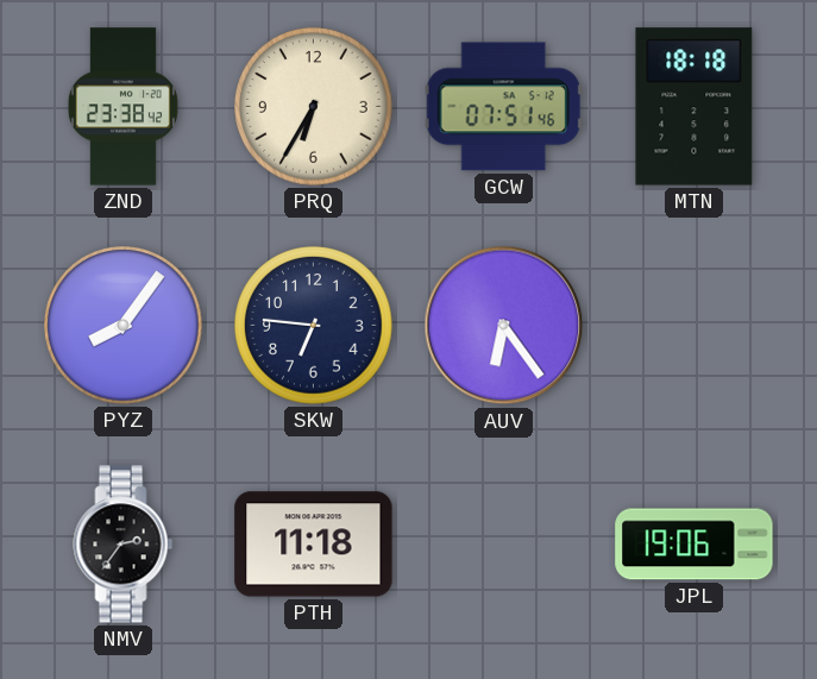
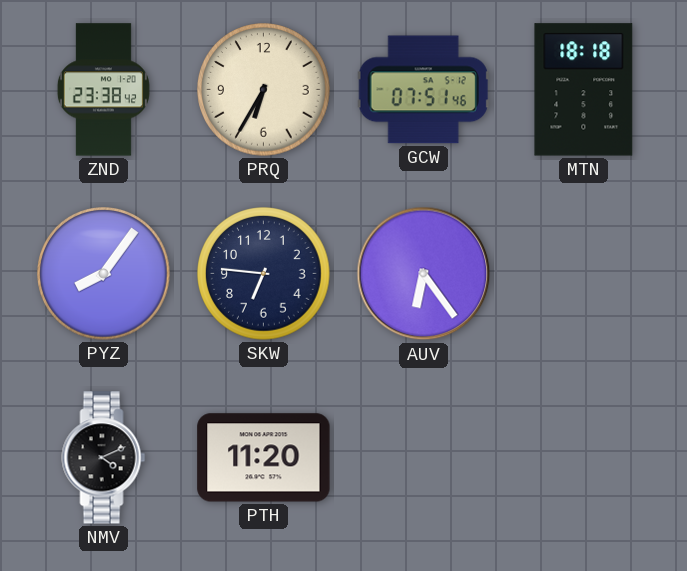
NMV: 2:36 -> 4:11
PTH: 11:18 -> 11:20
JPL: 19:06 -> none
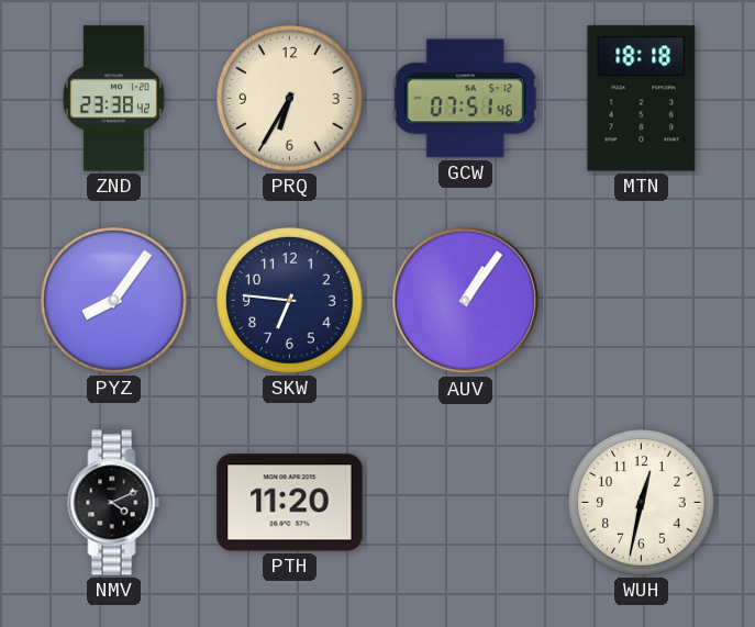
AUV: 6:24 -> 1:06
WUH: none -> 12:32
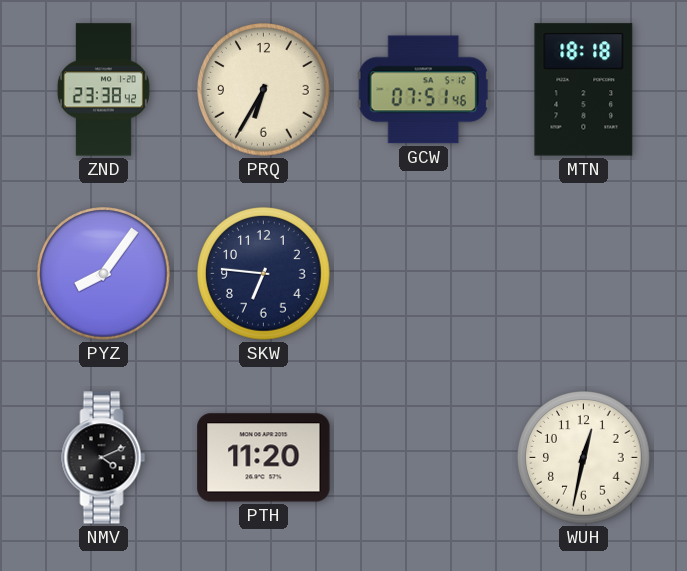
AUV: 1:06 -> none
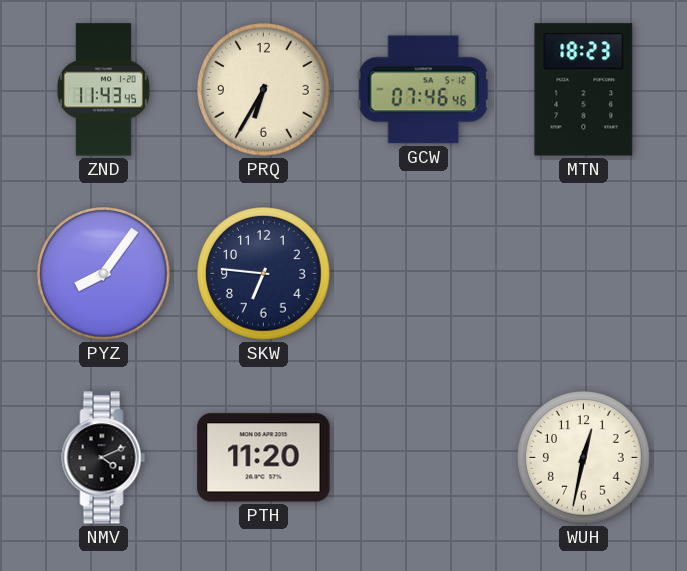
ZND: 23:38 -> 11:43
GCW: 07:51 -> 07:46
MTN: 18:18 -> 18:23
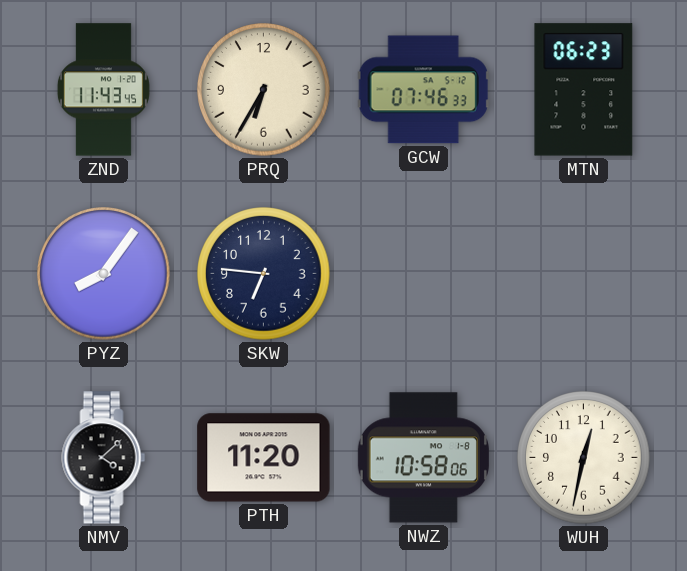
GCW: 07:46:46 -> 07:46:33
MTN: 18:23 -> 06:23
NMV: 4:11 -> 4:08
NWZ: none -> 10:58
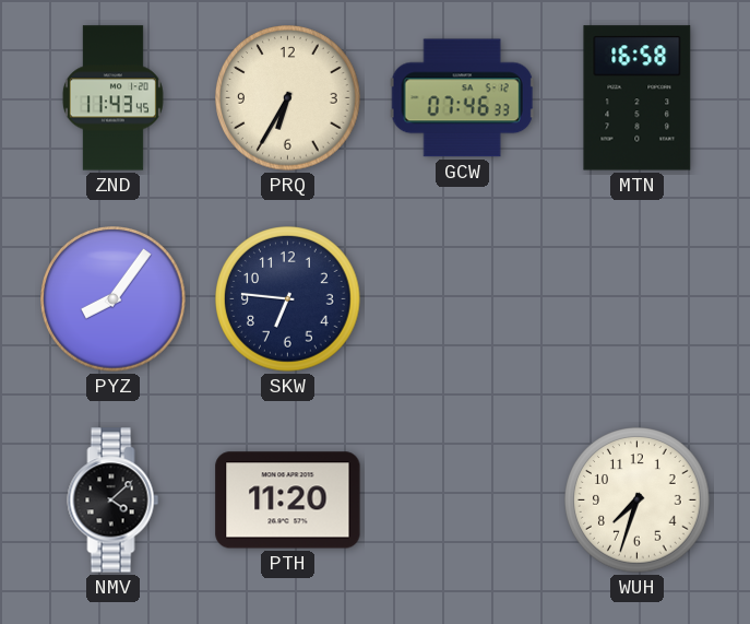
MTN: 06:23 -> 16:58
NWZ: 10:58 -> none
WUH: 12:32 -> 7:33
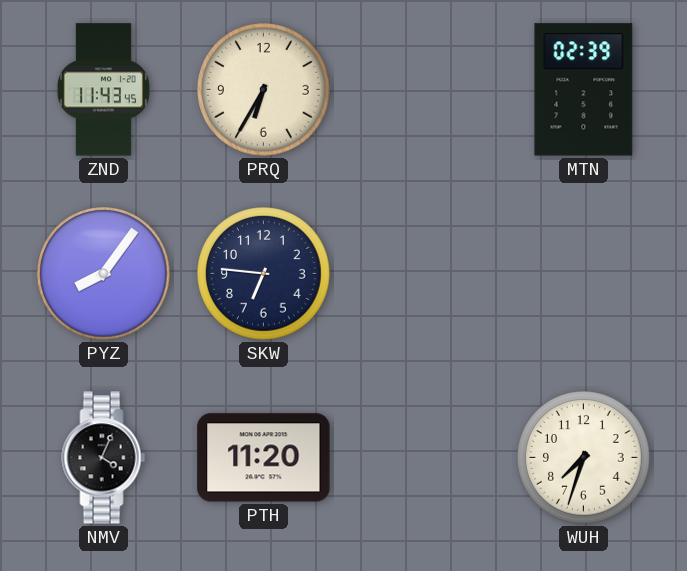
GCW: 07:46 -> none
MTN: 16:58 -> 02:39
NMV: 4:08 -> 4:04
